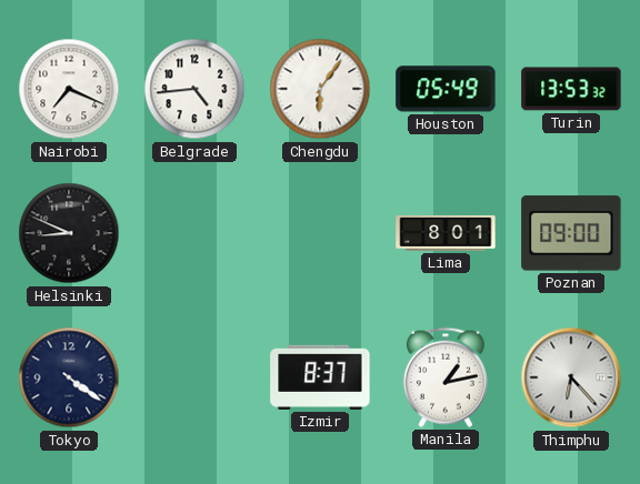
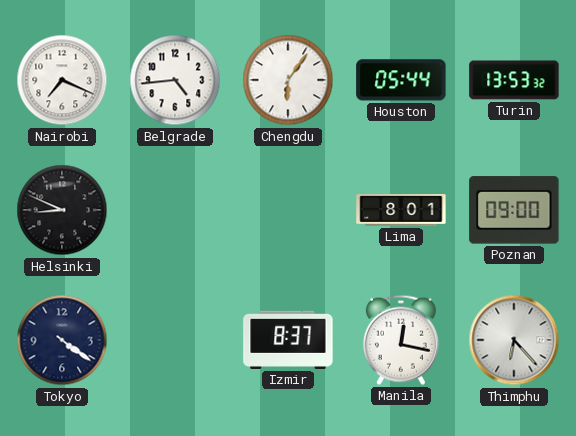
Houston: 05:49 -> 05:44
Manila: 1:13 -> 12:17
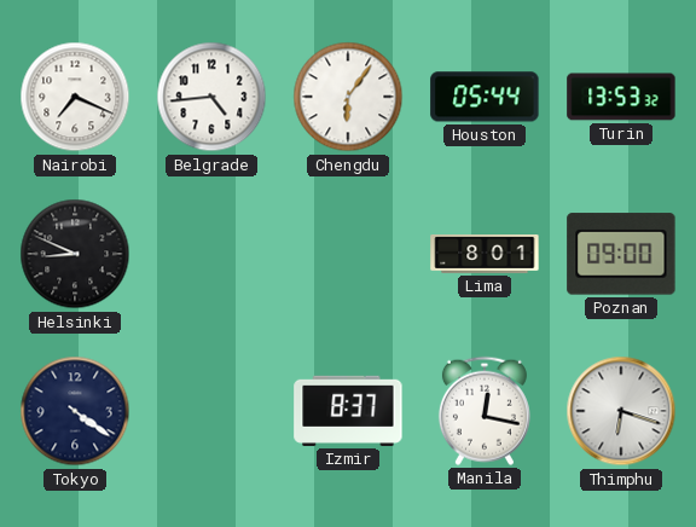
Thimphu: 6:23 -> 6:18
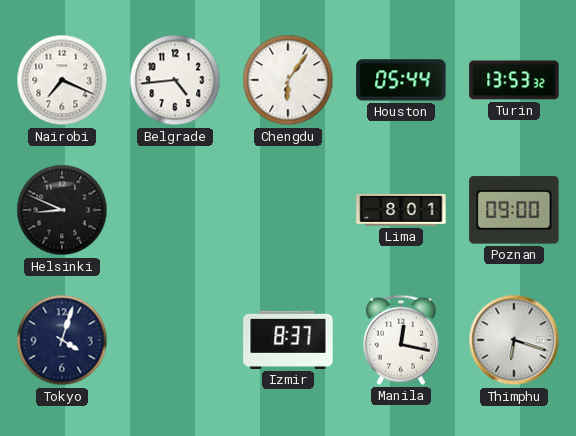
Tokyo: 4:21 -> 4:03
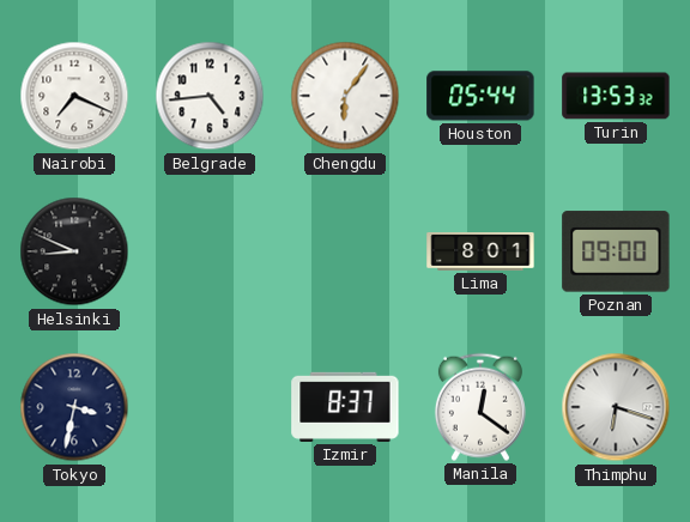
Tokyo: 4:03 -> 3:32
Manila: 12:17 -> 12:21
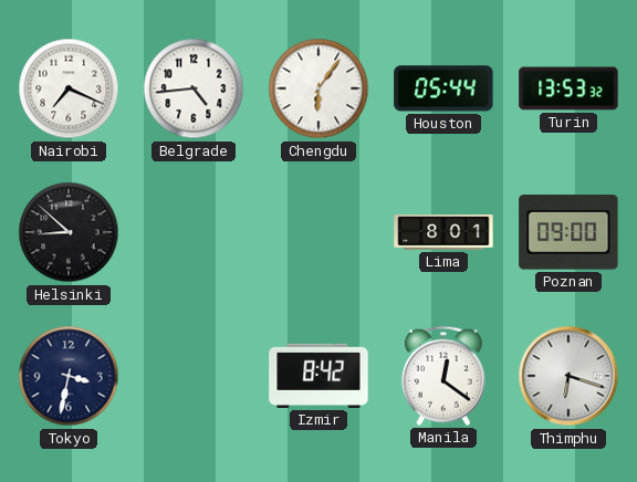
Helsinki: 8:49 -> 8:52
Izmir: 8:37 -> 8:42
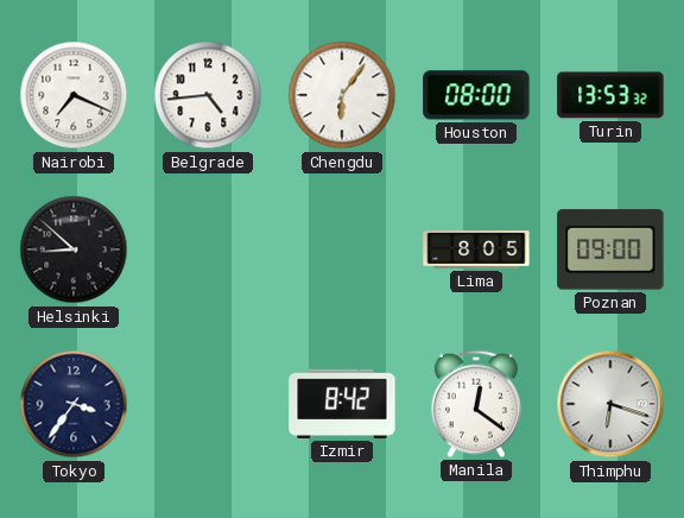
Houston: 05:44 -> 08:00
Lima: 8:01 -> 8:05
Tokyo: 3:32 -> 3:36
